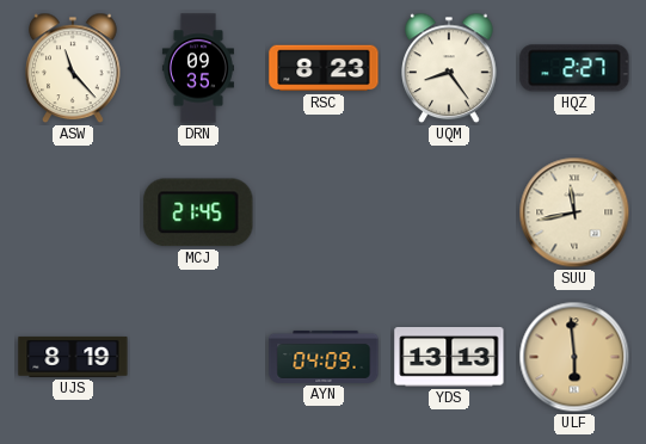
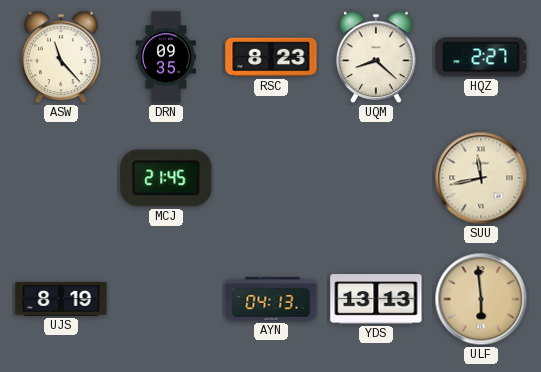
UQM: 8:24 -> 8:22
AYN: 04:09 -> 04:13
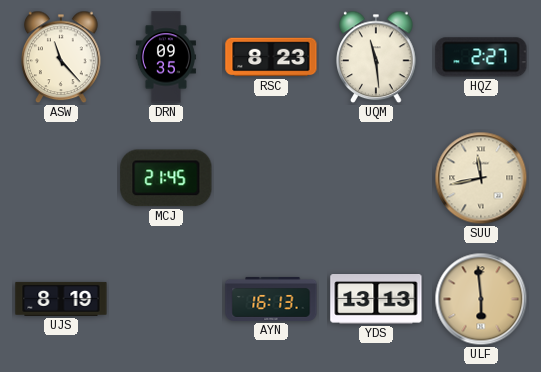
UQM: 8:22 -> 11:29
AYN: 04:13 -> 16:13
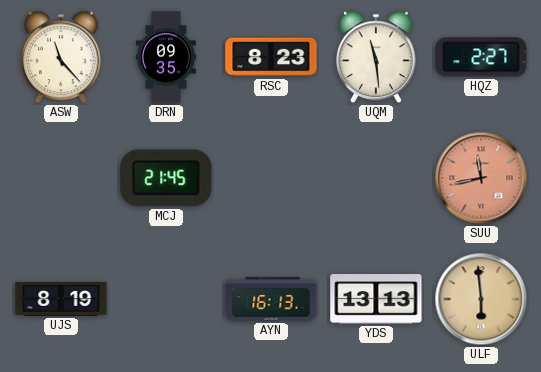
SUU dial: cream -> salmon
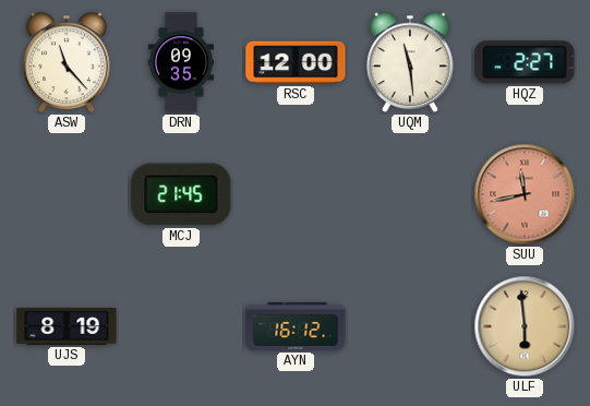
RSC: 8:23 -> 12:00
AYN: 16:13 -> 16:12
YDS: 13:13 -> none
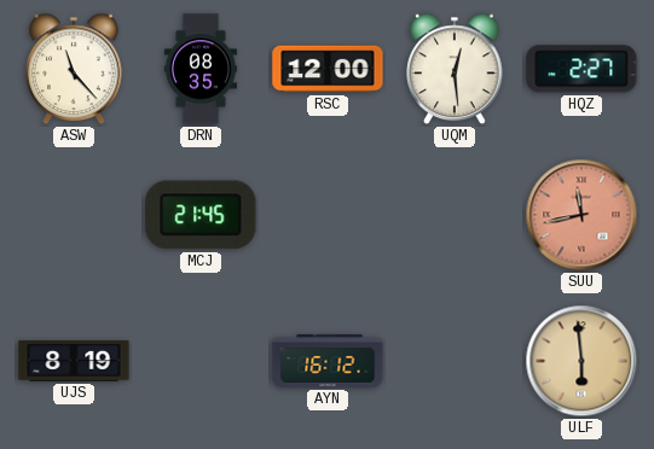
DRN: 09:35 -> 08:35
UQM: 11:29 -> 12:29
